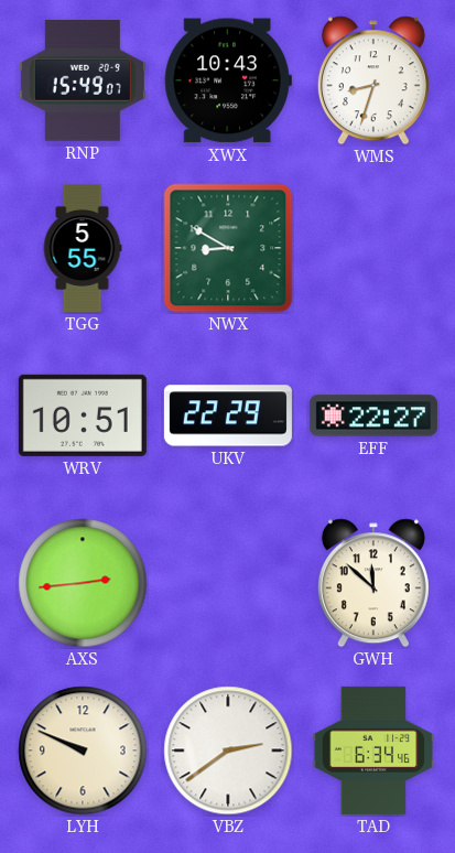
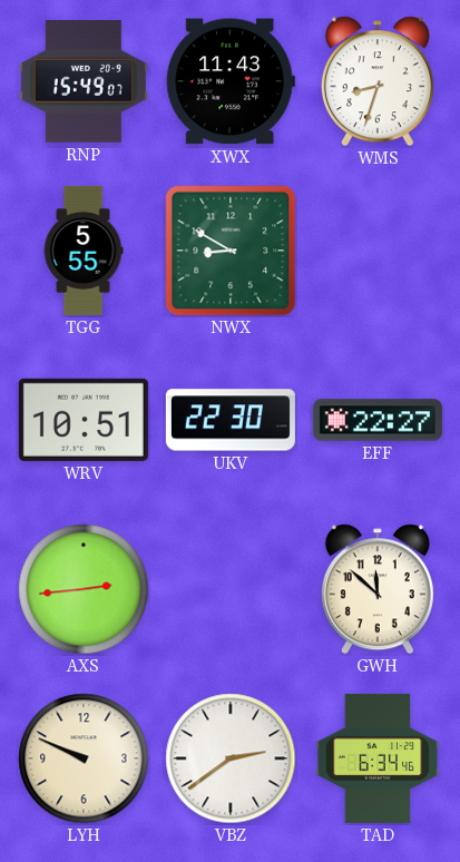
XWX: 10:43 -> 11:43
UKV: 22:29 -> 22:30
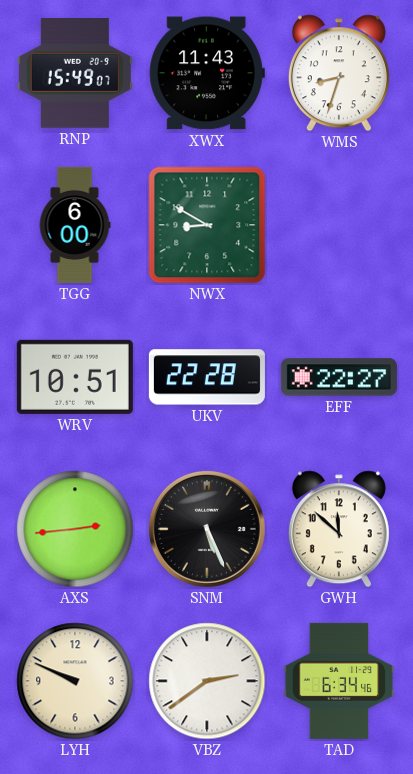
TGG: 5:55 -> 6:00
UKV: 22:30 -> 22:28
SNM: none -> 5:26
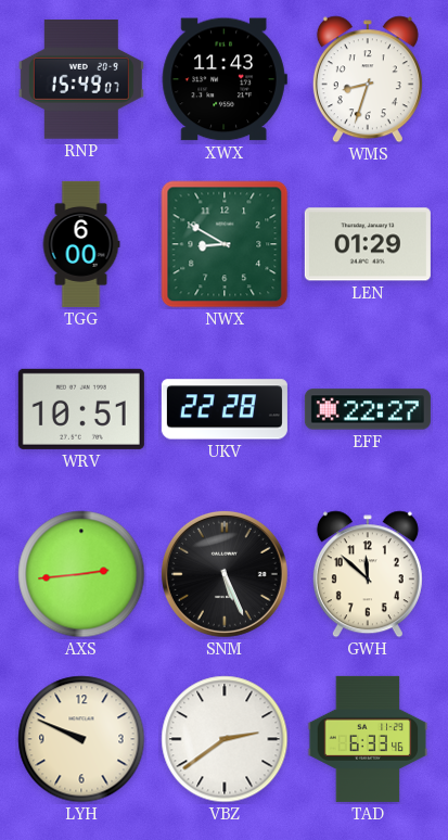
LEN: none -> 01:29
TAD: 6:34 -> 6:33
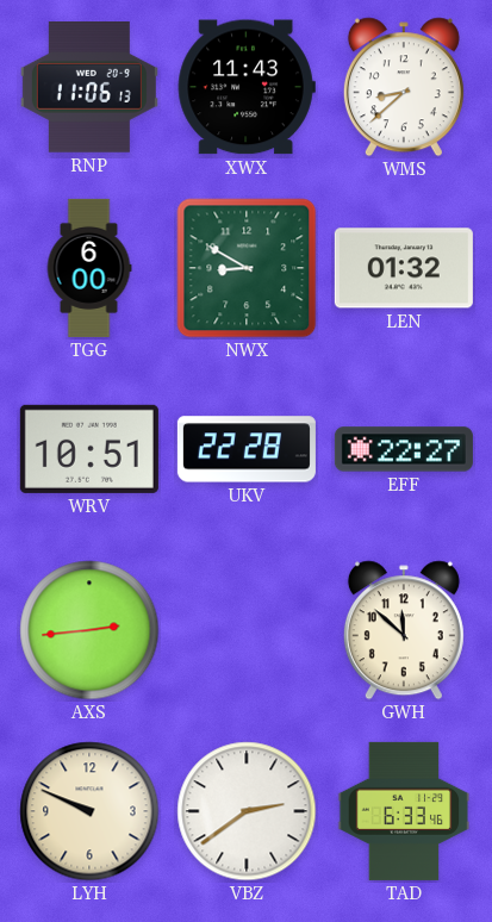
RNP: 15:49 -> 11:06
WMS: 8:33 -> 8:38
LEN: 01:29 -> 01:32
SNM: 5:26 -> none
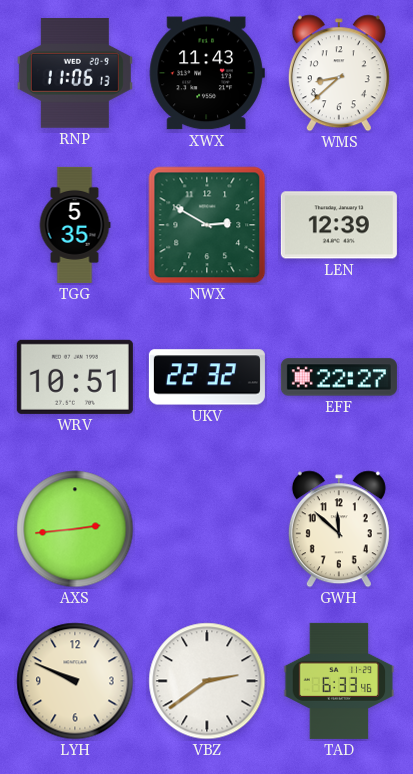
TGG: 6:00 -> 5:35
NWX: 8:50 -> 2:50
LEN: 01:32 -> 12:39
UKV: 22:28 -> 22:32
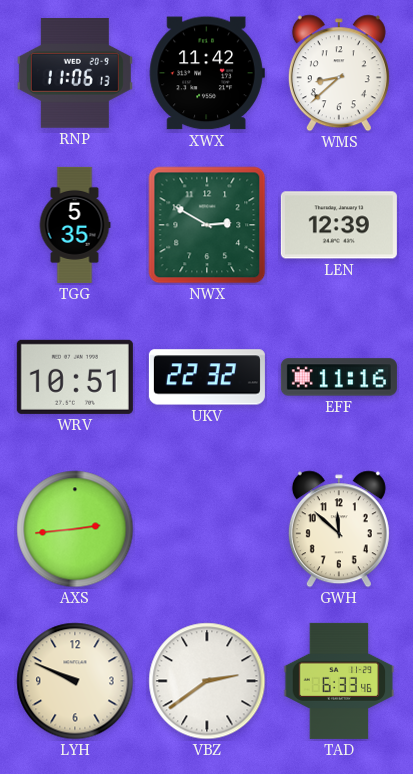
XWX: 11:43 -> 11:42
EFF: 22:27 -> 11:16
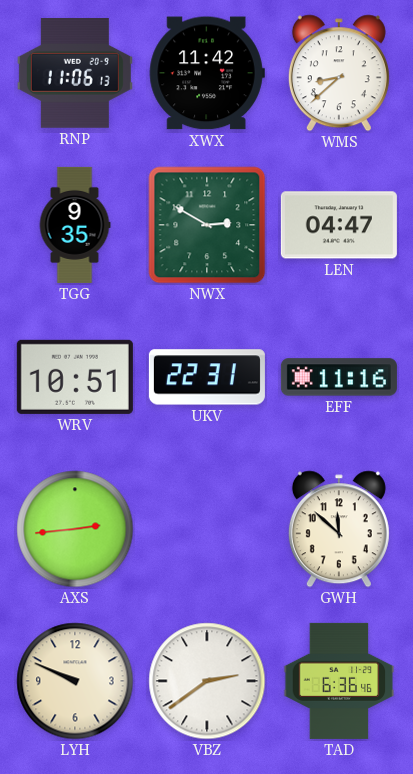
TGG: 5:35 -> 9:35
LEN: 12:39 -> 04:47
UKV: 22:32 -> 22:31
TAD: 6:33 -> 6:36
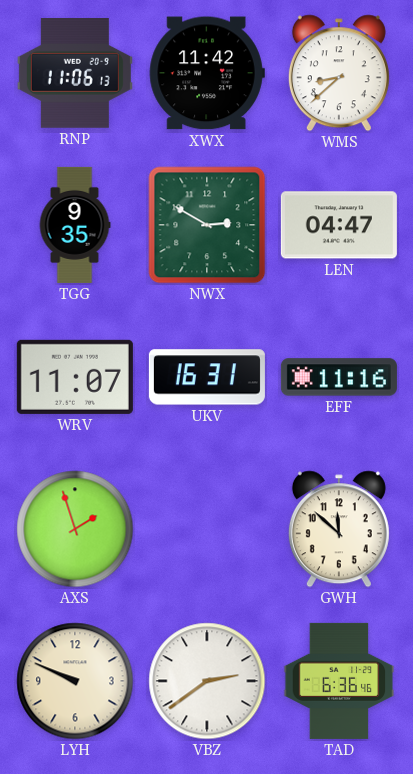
WRV: 10:51 -> 11:07
UKV: 22:31 -> 16:31
AXS: 2:44 -> 1:57
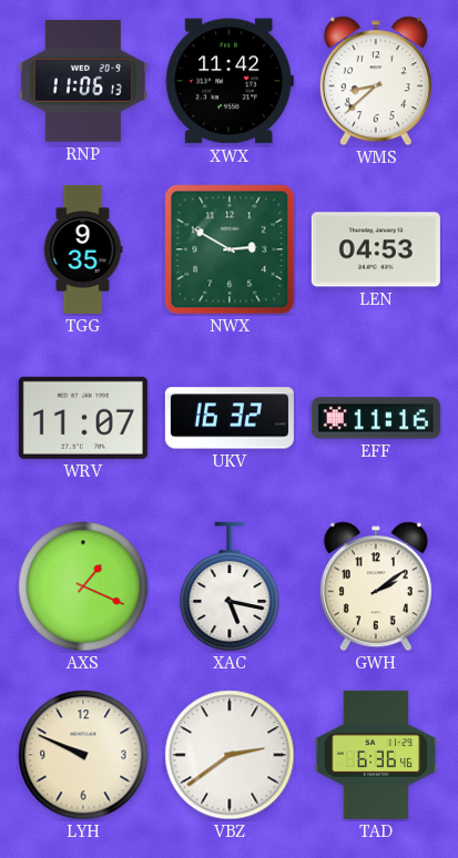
LEN: 04:47 -> 04:53
UKV: 16:31 -> 16:32
AXS: 1:57 -> 1:19
XAC: none -> 5:17
GWH: 11:52 -> 2:09
